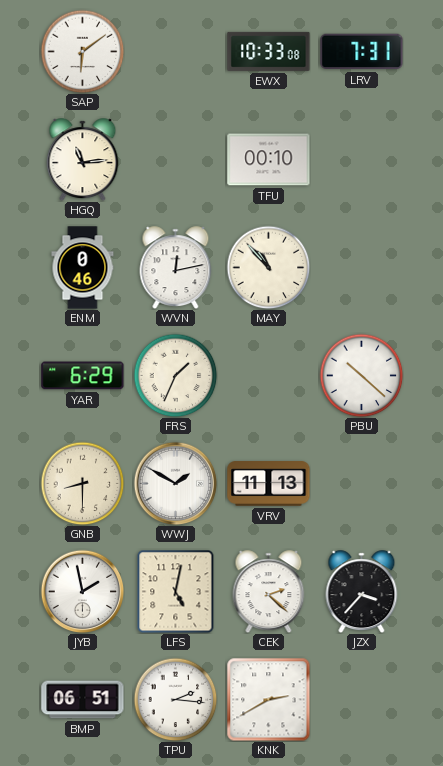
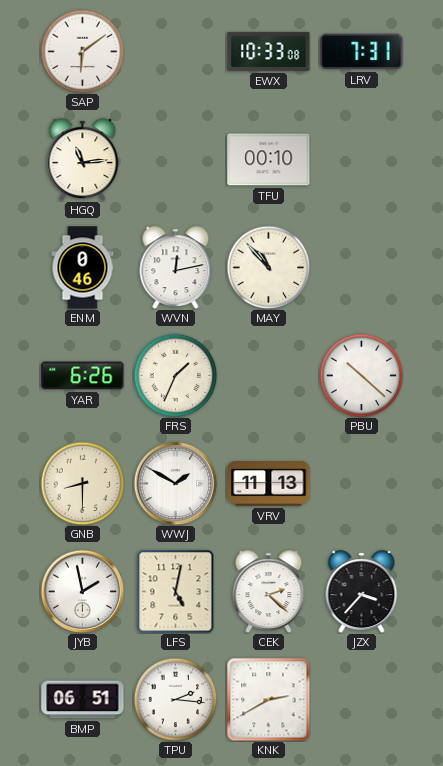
YAR: 6:29 -> 6:26
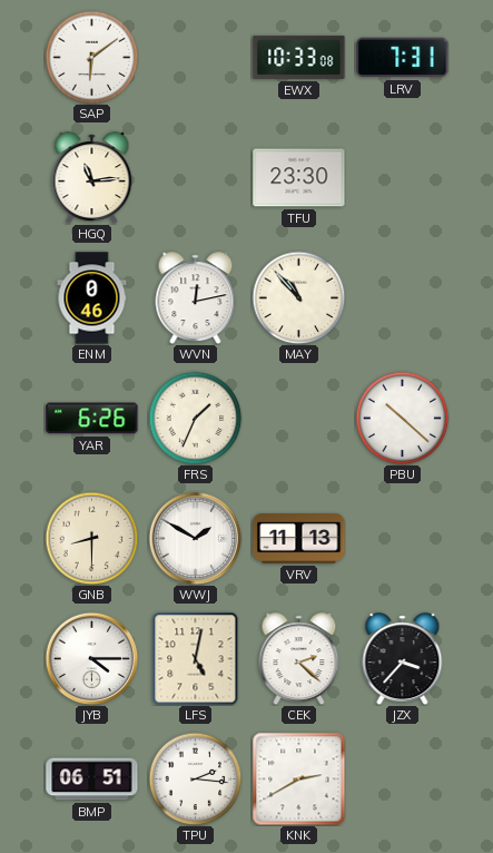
TFU: 00:10 -> 23:30
JYB: 1:58 -> 4:15
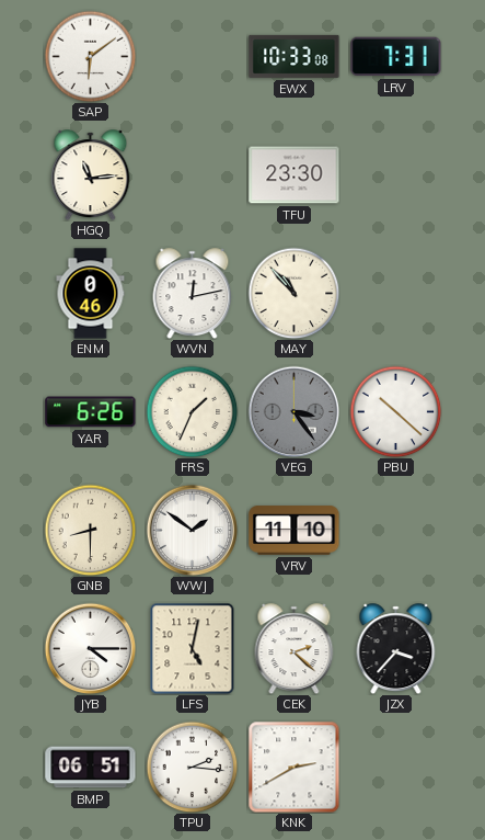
VEG: none -> 3:24
WWJ: 1:50 -> 1:51
VRV: 11:13 -> 11:10
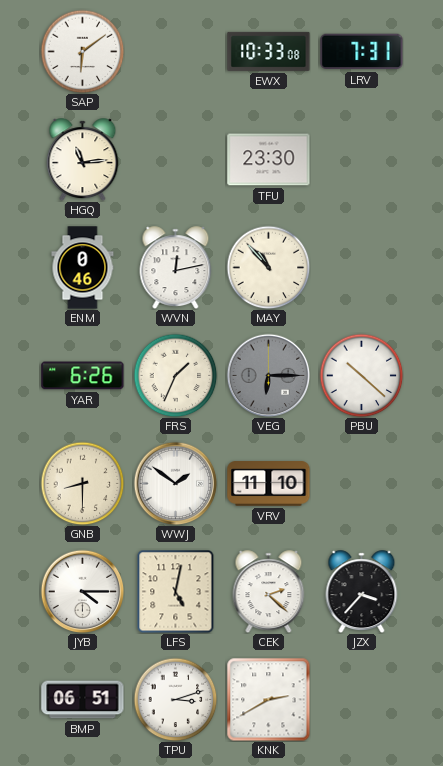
VEG: 3:24 -> 6:15
TPU: 2:16 -> 3:12
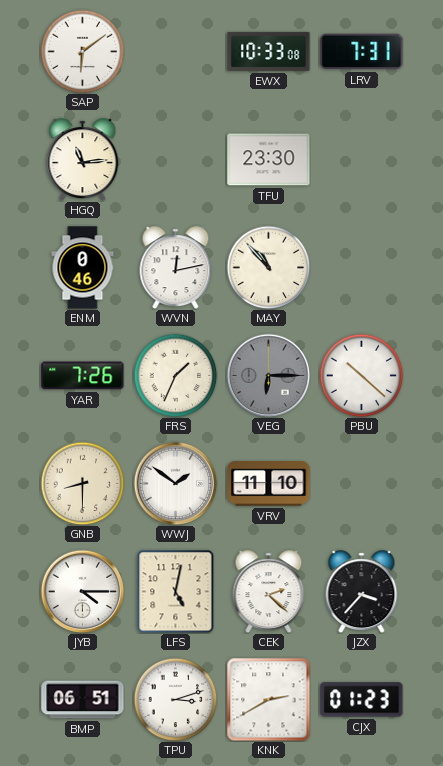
YAR: 6:26 -> 7:26
CJX: none -> 01:23
